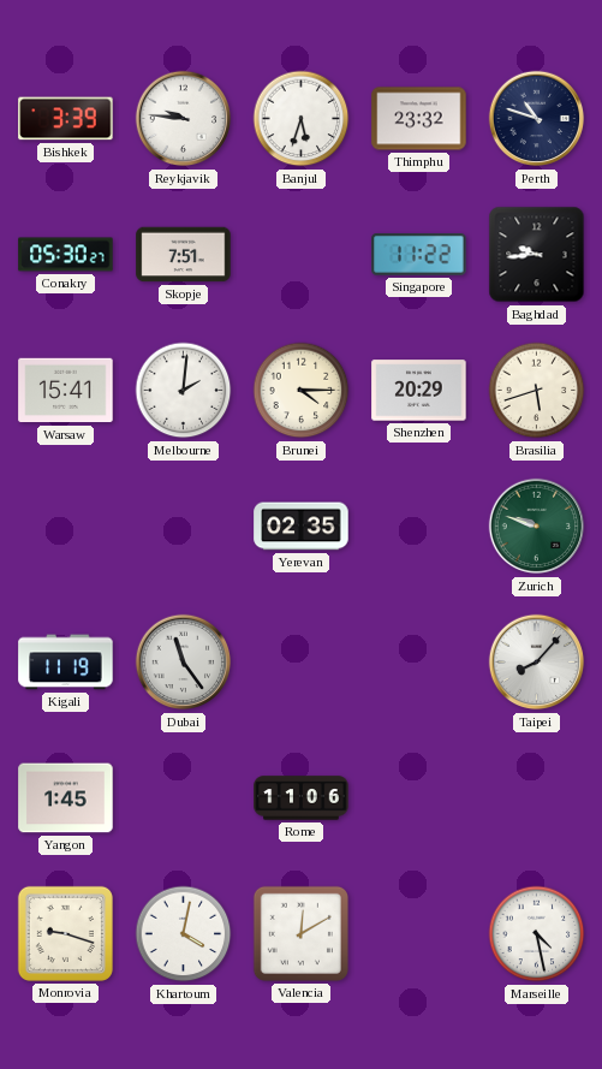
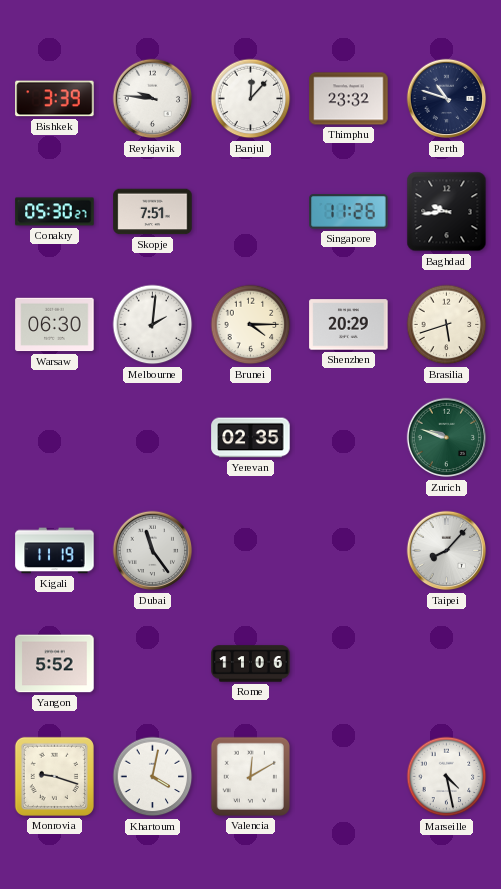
Banjul: 5:33 -> 12:07
Singapore: 11:22 -> 11:26
Warsaw: 15:41 -> 06:30
Yangon: 1:45 -> 5:52
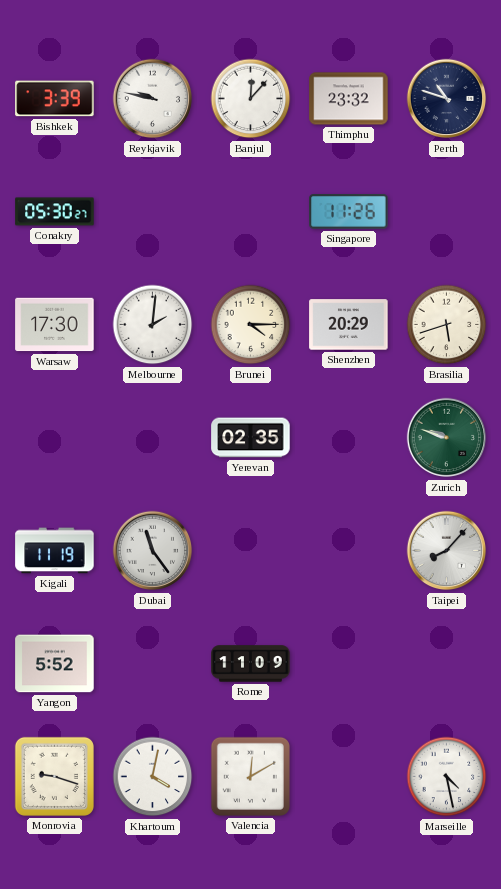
Reykjavik: 9:46 -> 9:47
Skopje: 7:51 -> none
Baghdad: 9:44 -> none
Warsaw: 06:30 -> 17:30
Rome: 11:06 -> 11:09
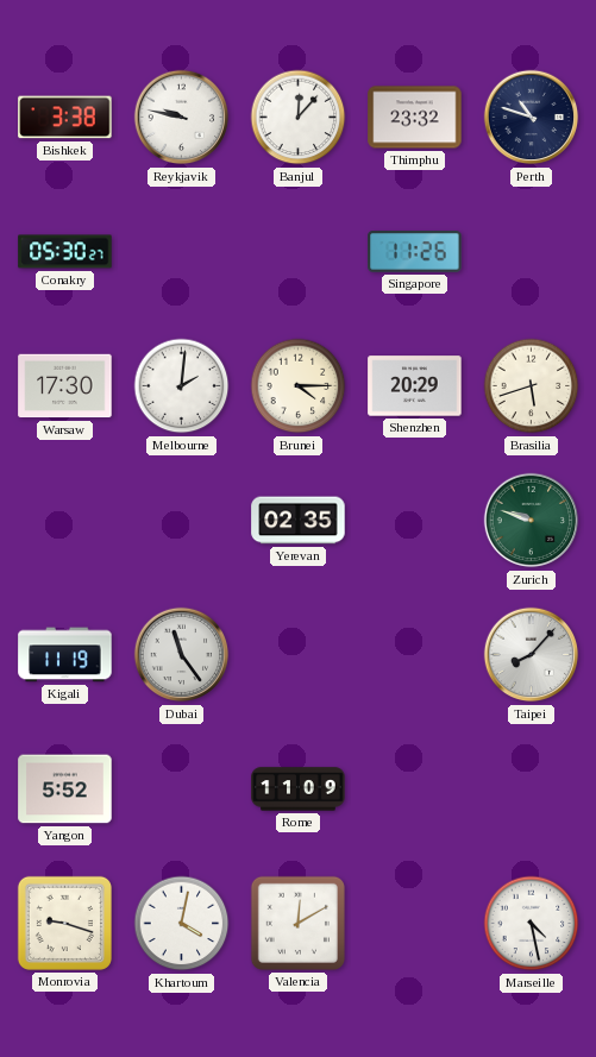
Bishkek: 3:39 -> 3:38
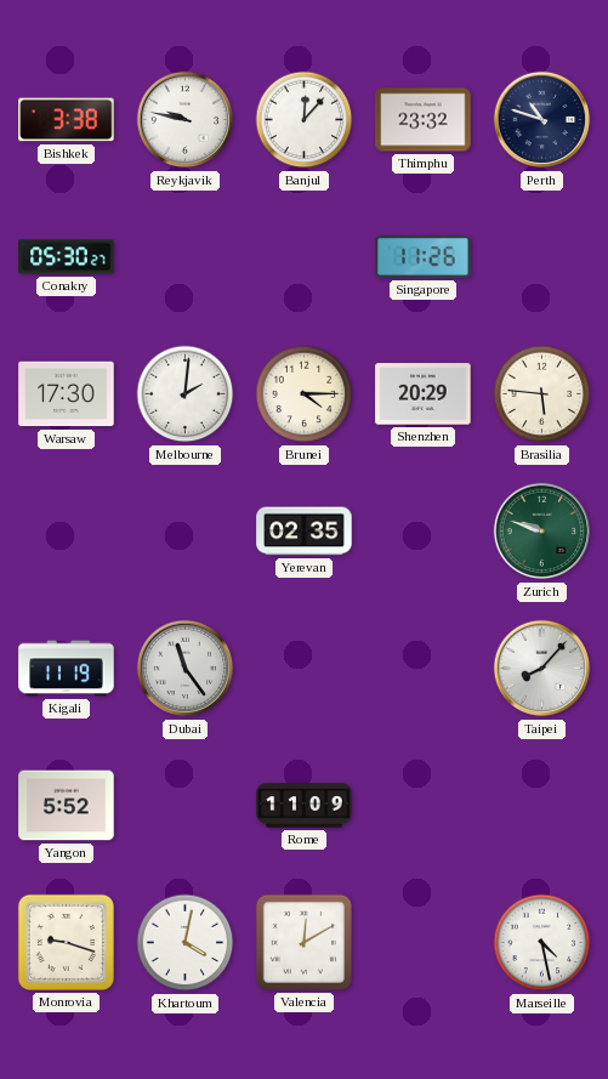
Brasilia: 5:42 -> 5:46
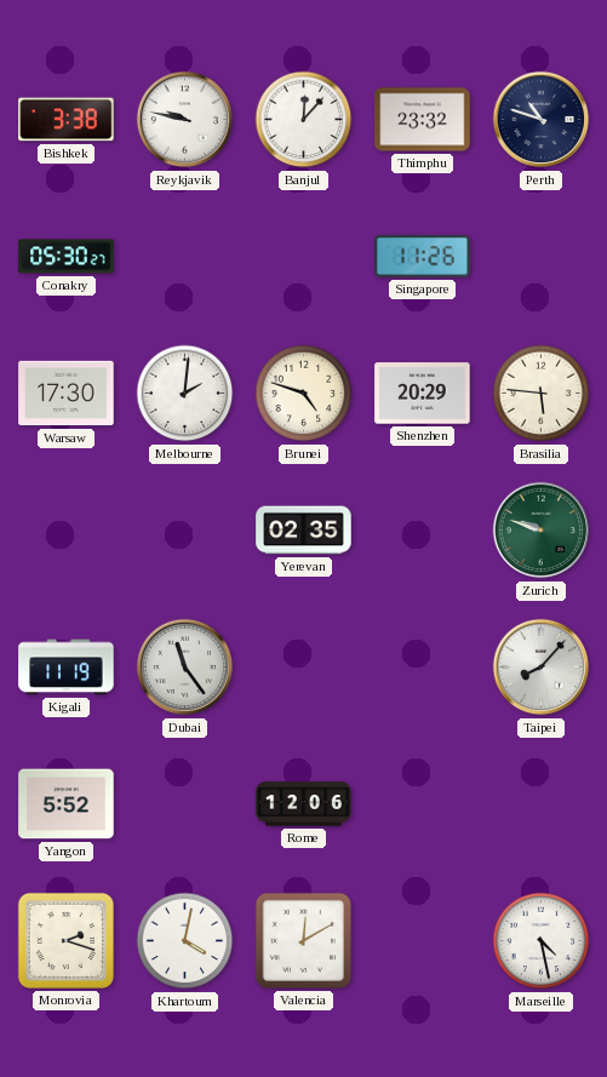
Brunei: 4:15 -> 4:48
Rome: 11:09 -> 12:06
Monrovia: 9:18 -> 2:18
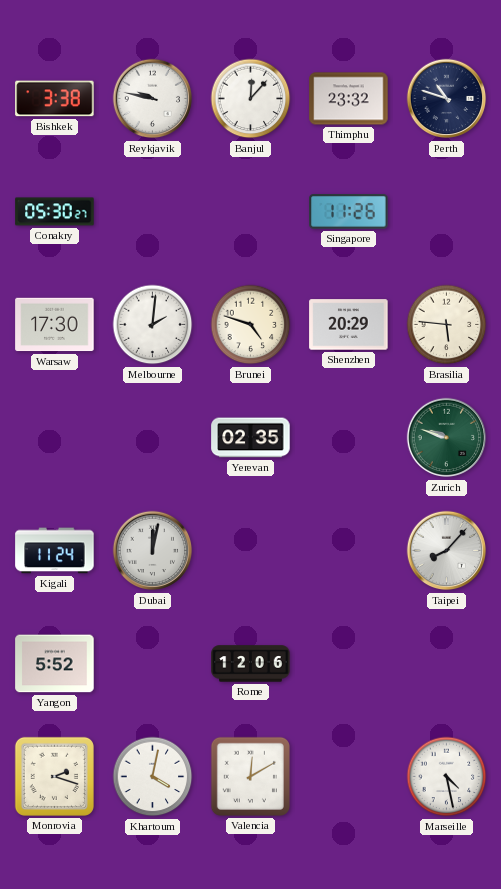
Kigali: 11:19 -> 11:24
Dubai: 11:24 -> 12:02
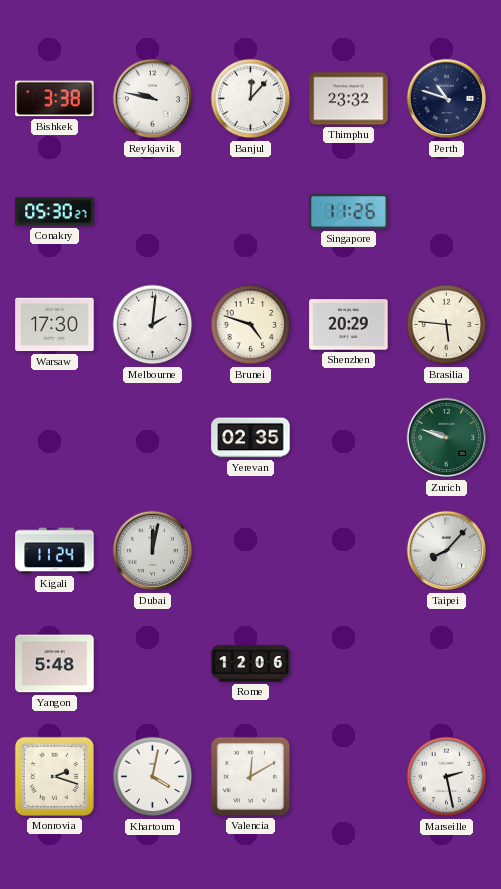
Yangon: 5:52 -> 5:48
Marseille: 4:28 -> 2:28
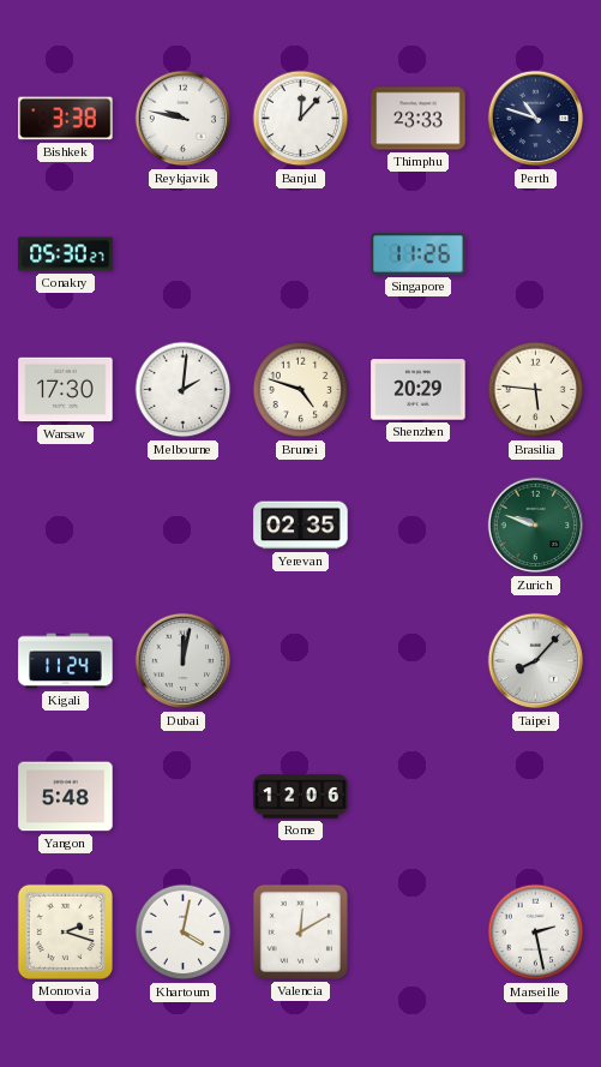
Thimphu: 23:32 -> 23:33
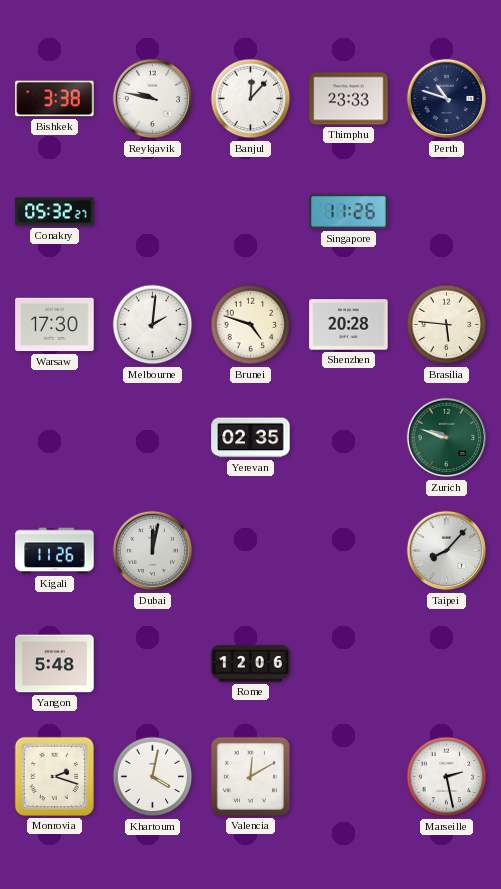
Conakry: 05:30 -> 05:32
Shenzhen: 20:29 -> 20:28
Kigali: 11:24 -> 11:26
